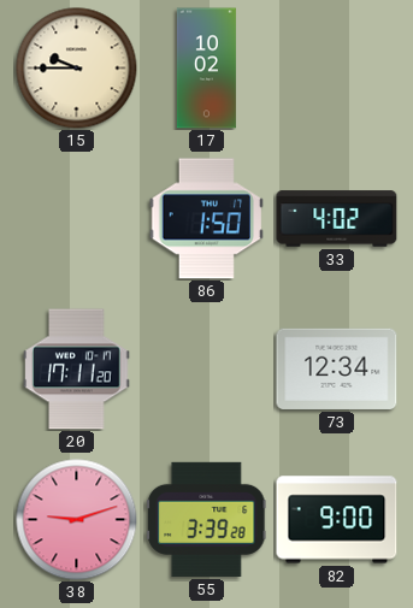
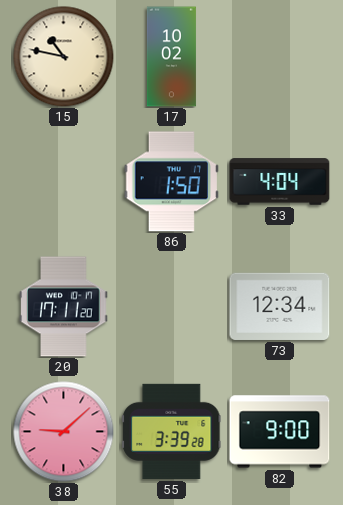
15: 9:45 -> 10:47
33: 4:02 -> 4:04
38: 9:12 -> 9:08
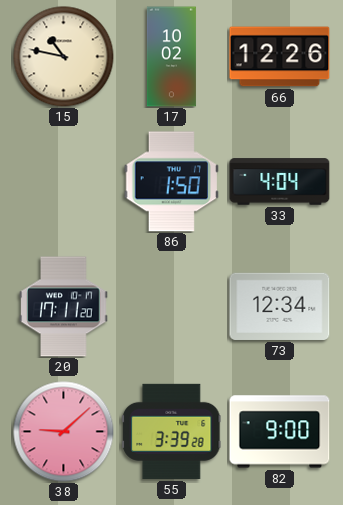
66: none -> 12:26
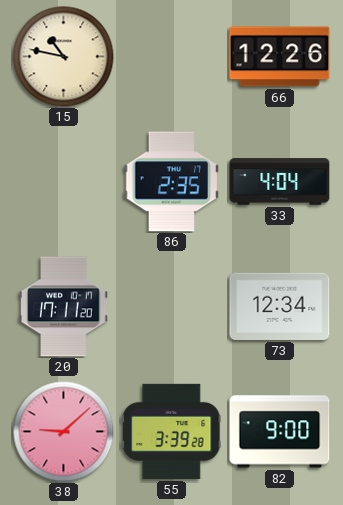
17: 10:02 -> none
86: 1:50 -> 2:35
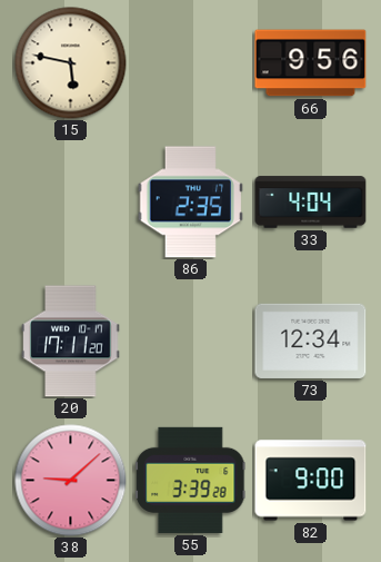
15: 10:47 -> 5:47
66: 12:26 -> 9:56
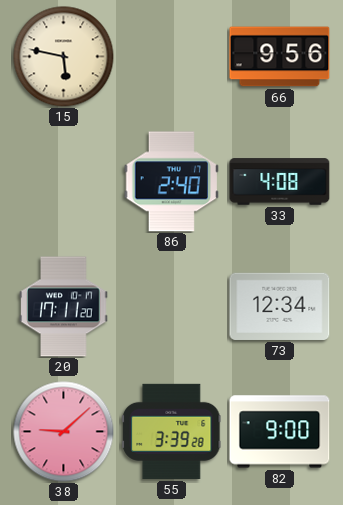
86: 2:35 -> 2:40
33: 4:04 -> 4:08
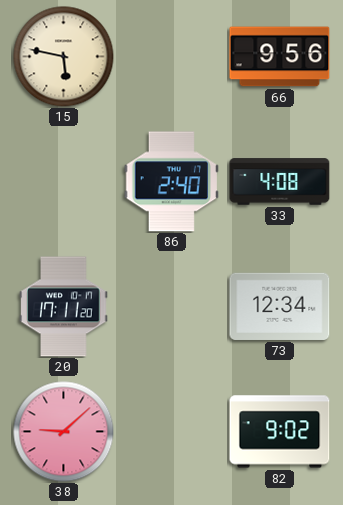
55: 3:39 -> none
82: 9:00 -> 9:02
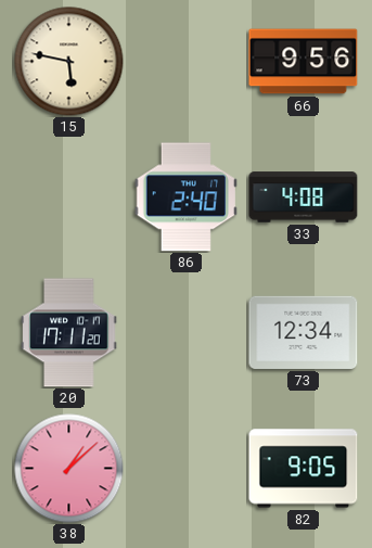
38: 9:08 -> 1:08
82: 9:02 -> 9:05
